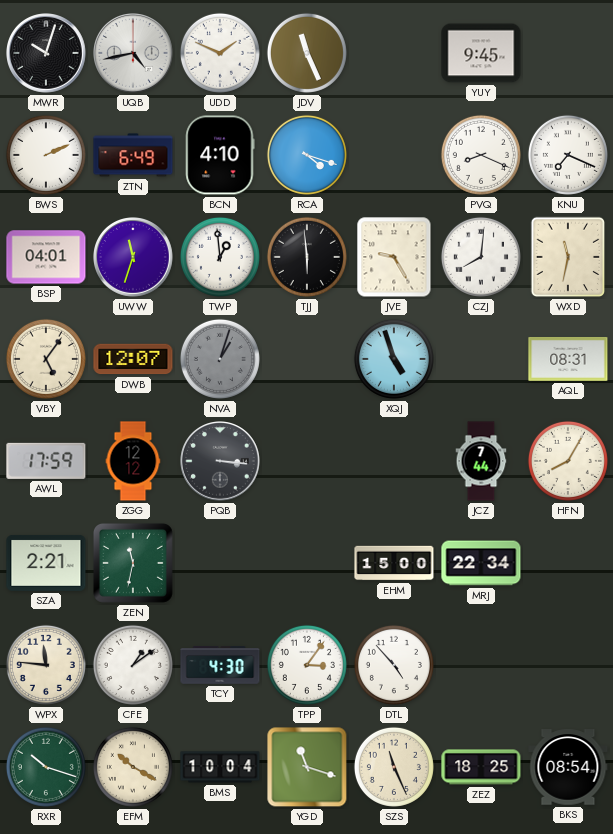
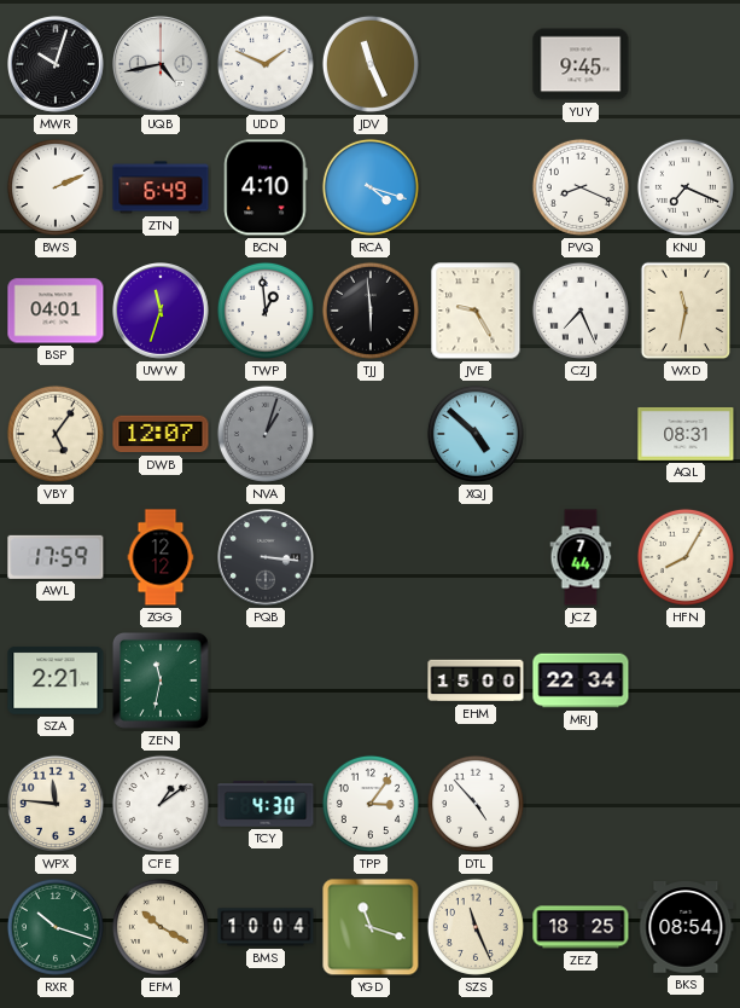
CZJ: 8:01 -> 7:26
XQJ: 4:57 -> 4:52
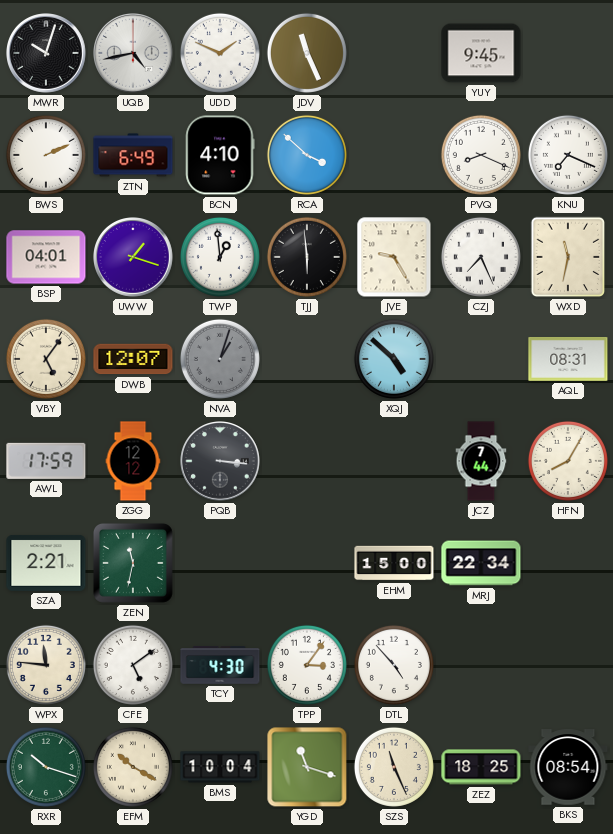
RCA: 4:18 -> 3:52
UWW: 11:33 -> 1:18
CFE: 1:09 -> 5:09
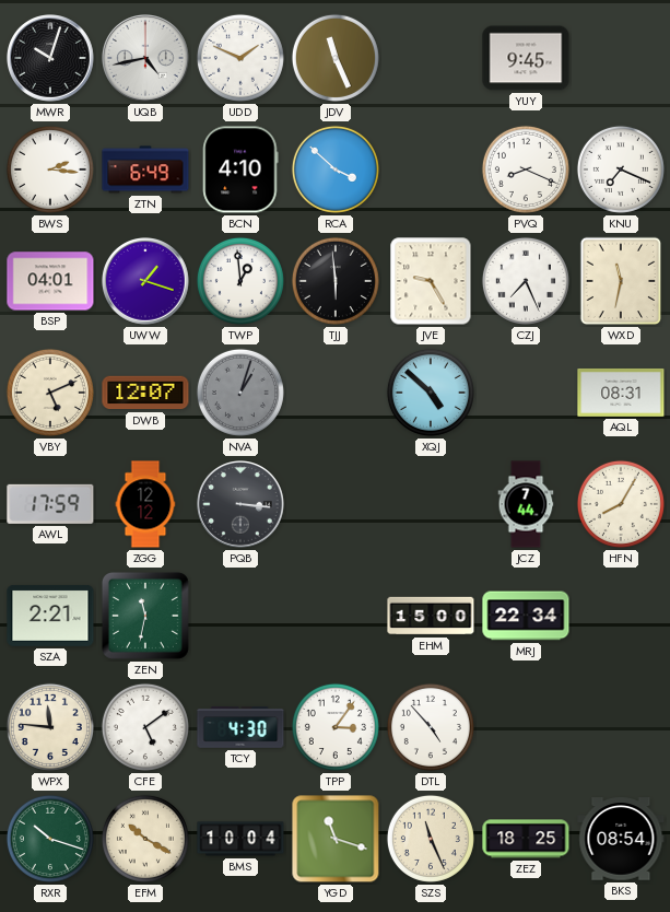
BWS: 2:11 -> 2:16
VBY: 5:06 -> 5:11
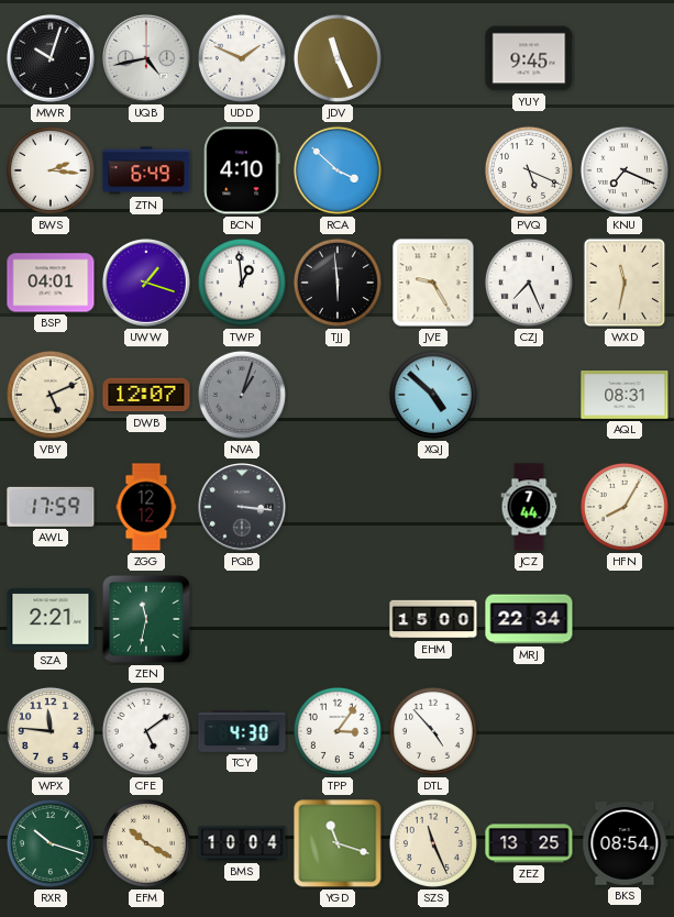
PVQ: 8:19 -> 5:19
ZEZ: 18:25 -> 13:25
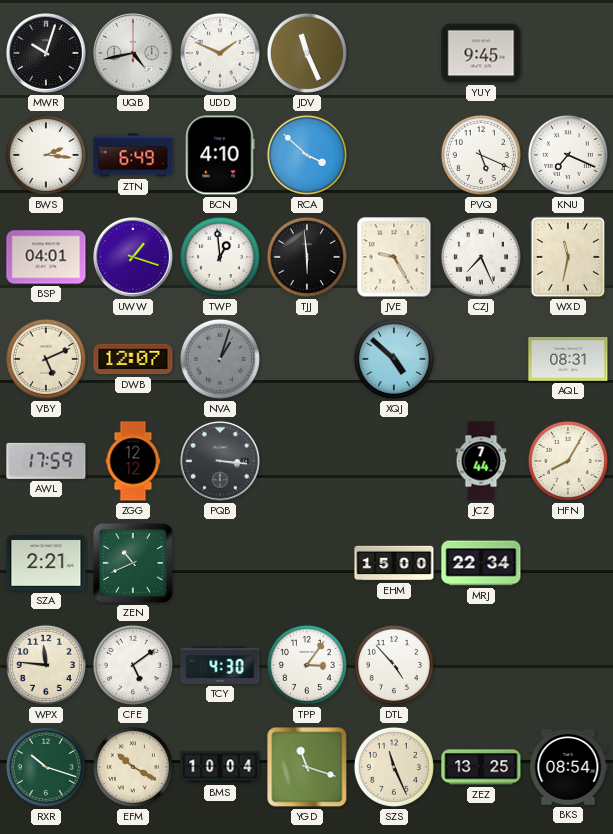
ZEN: 11:32 -> 10:41
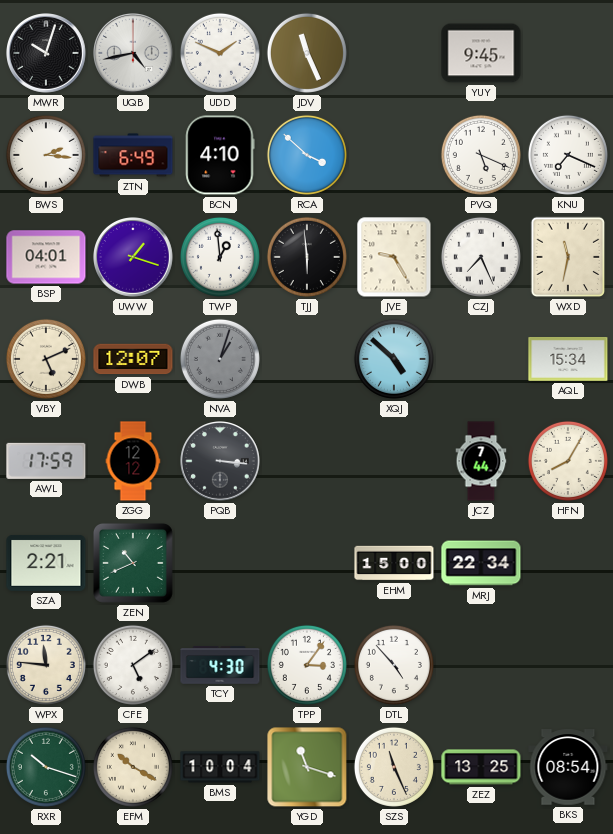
AQL: 08:31 -> 15:34
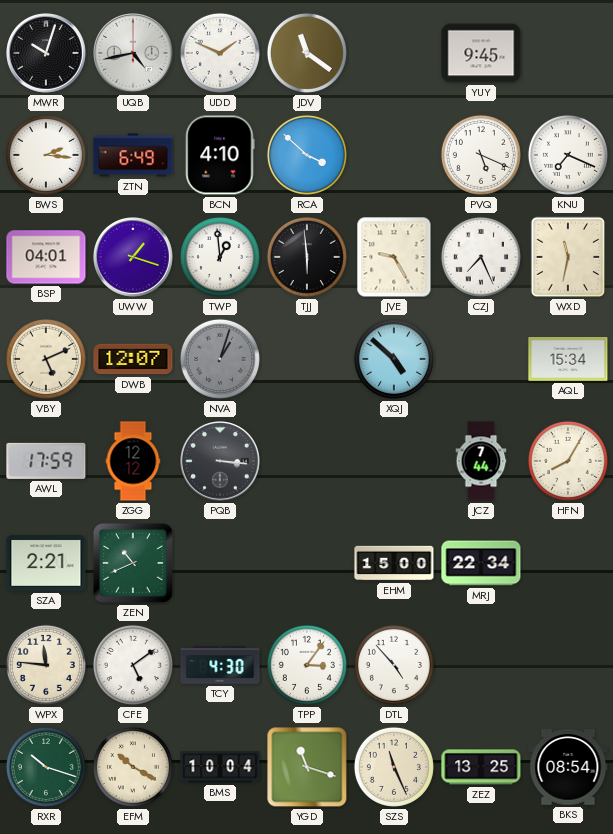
JDV: 11:26 -> 11:21
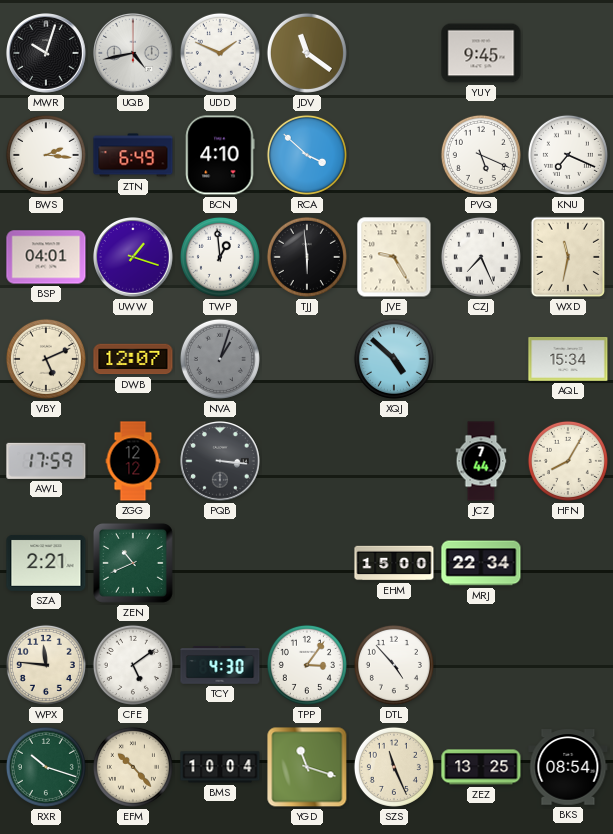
EFM: 10:20 -> 10:23
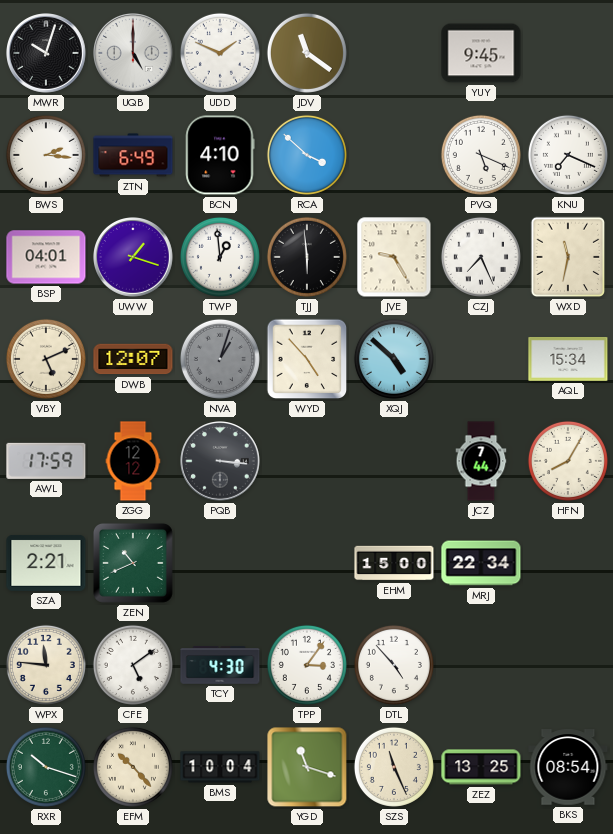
UQB: 4:43 -> 5:00
WYD: none -> 4:53
